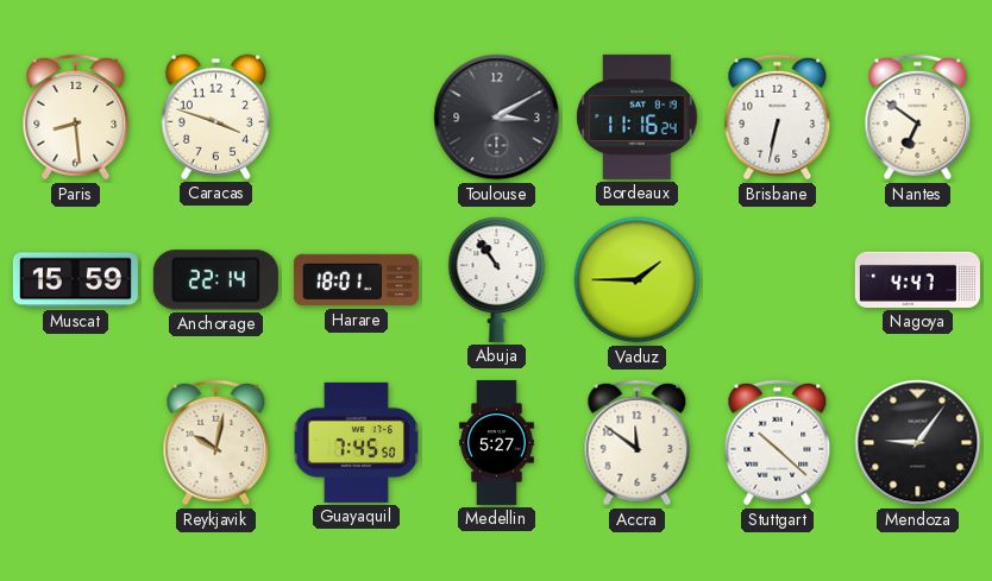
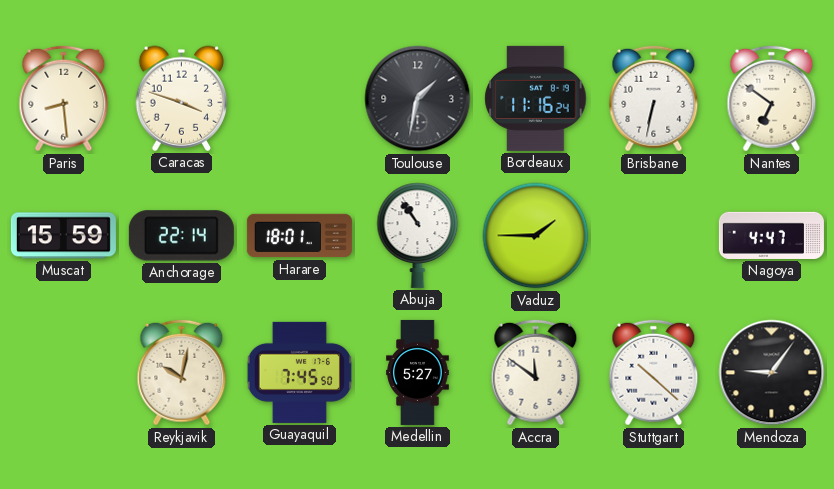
Toulouse: 3:10 -> 1:32
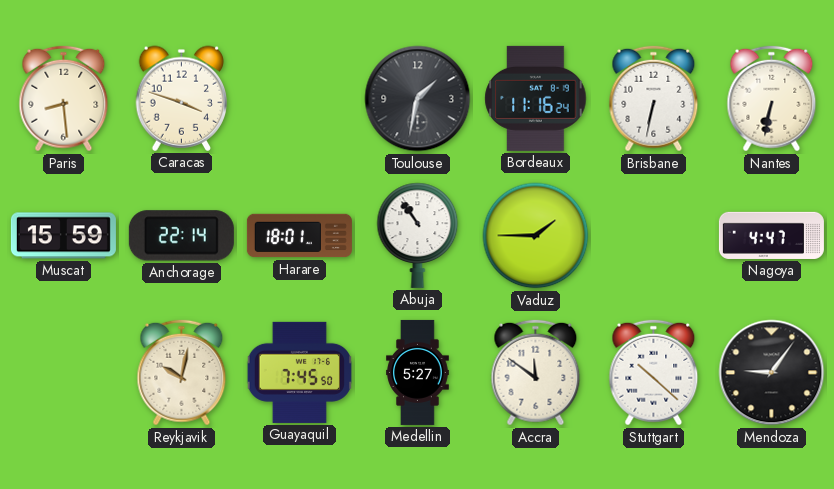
Nantes: 6:51 -> 6:32
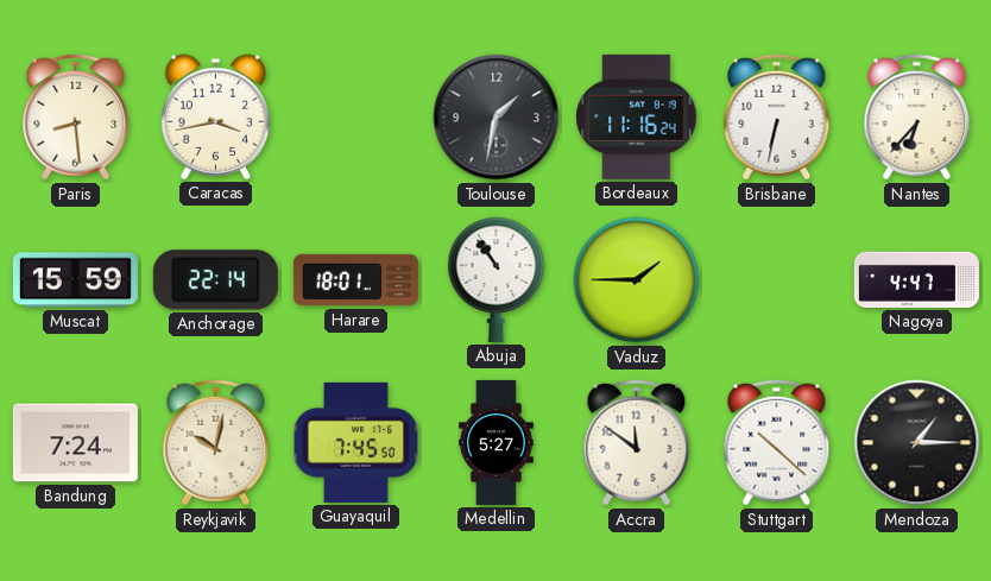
Caracas: 3:48 -> 3:43
Nantes: 6:32 -> 6:37
Bandung: none -> 7:24
Mendoza: 9:06 -> 1:15
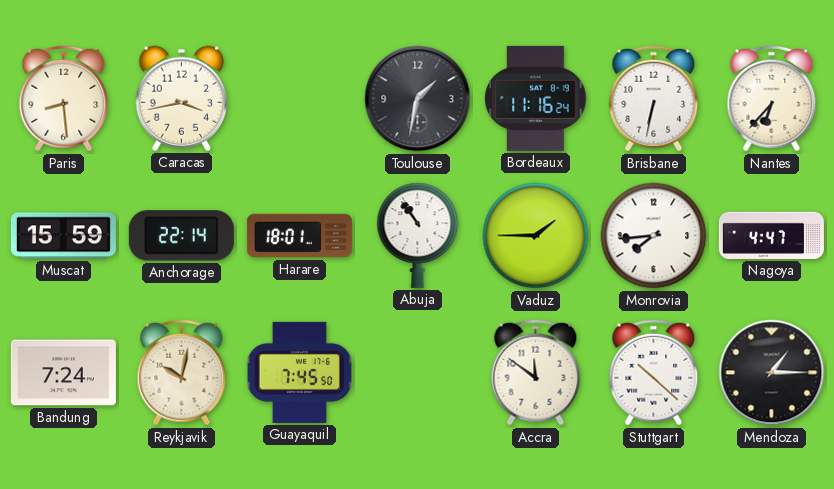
Monrovia: none -> 7:44
Medellin: 5:27 -> none
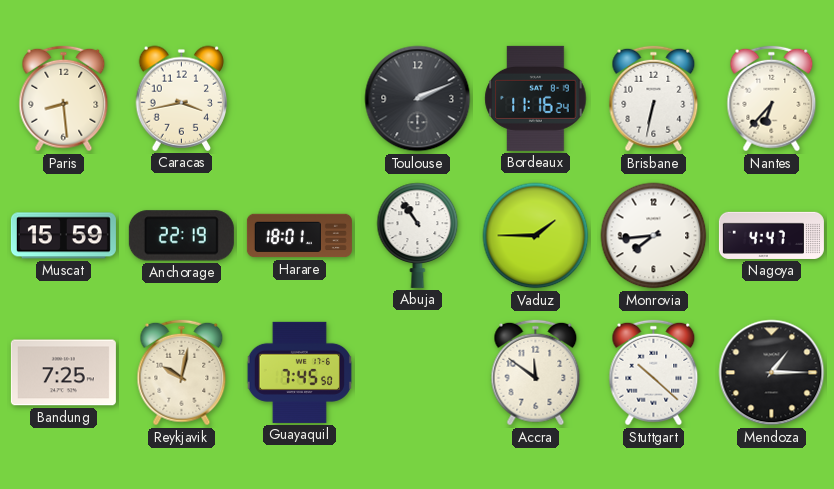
Toulouse: 1:32 -> 2:11
Anchorage: 22:14 -> 22:19
Bandung: 7:24 -> 7:25
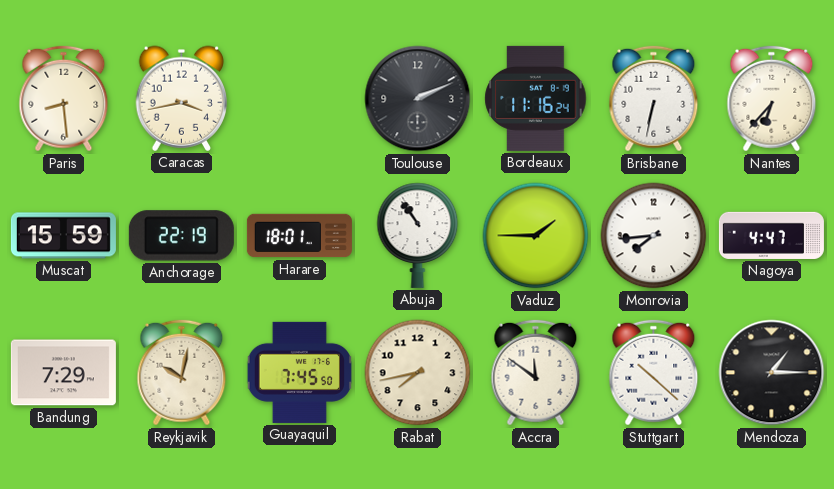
Bandung: 7:25 -> 7:29
Rabat: none -> 7:43
